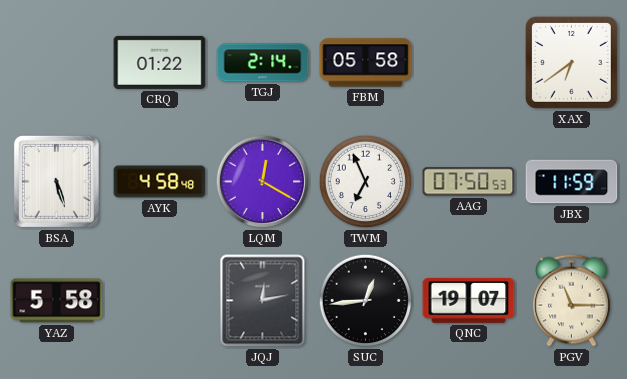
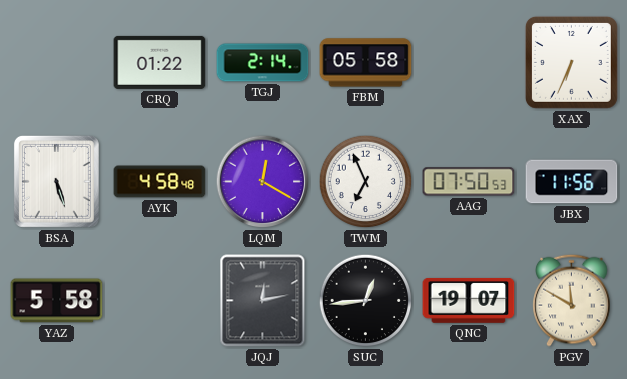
XAX: 6:39 -> 6:34
JBX: 11:59 -> 11:56
PGV: 11:15 -> 11:50
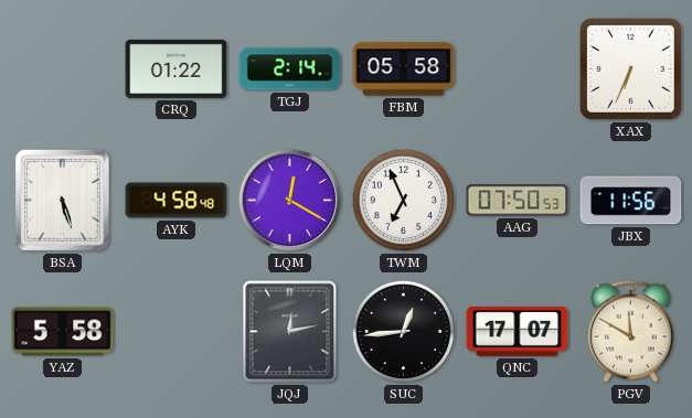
QNC: 19:07 -> 17:07
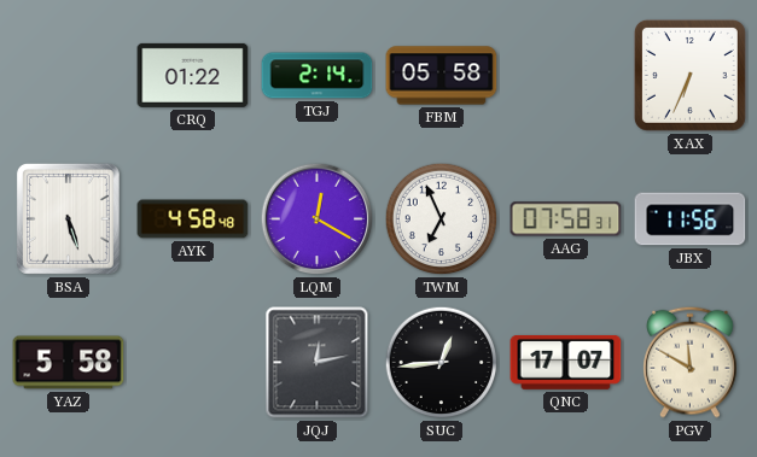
AAG: 07:50 -> 07:58
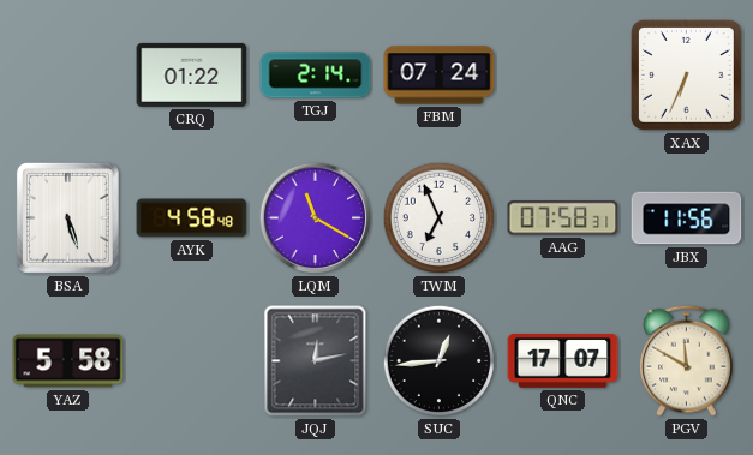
FBM: 05:58 -> 07:24
LQM: 12:20 -> 11:20
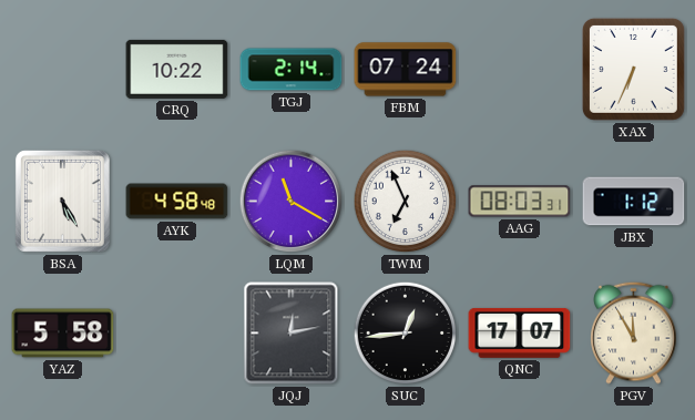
CRQ: 01:22 -> 10:22
BSA: 5:27 -> 5:25
AAG: 07:58 -> 08:03
JBX: 11:56 -> 1:12
PGV: 11:50 -> 11:55
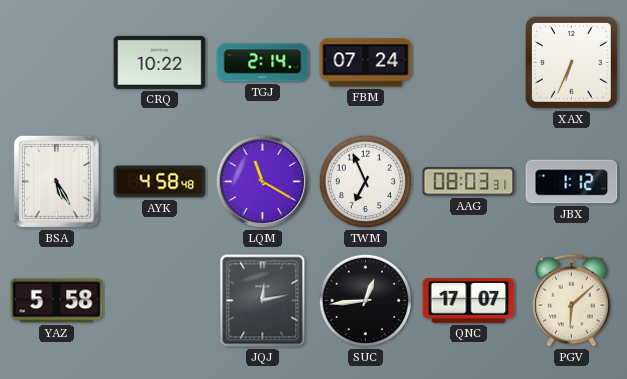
PGV: 11:55 -> 6:08
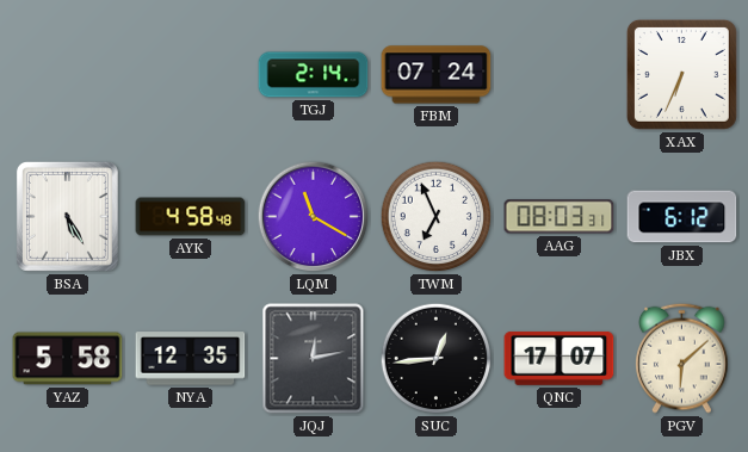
CRQ: 10:22 -> none
JBX: 1:12 -> 6:12
NYA: none -> 12:35
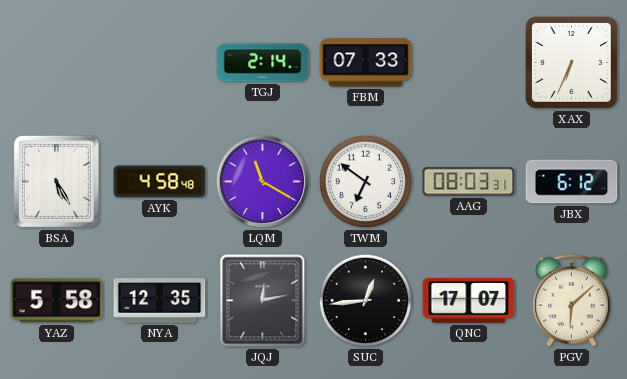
FBM: 07:24 -> 07:33
TWM: 6:56 -> 6:51
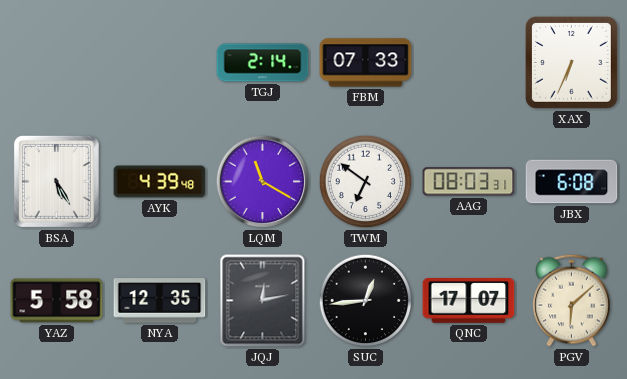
AYK: 4:58 -> 4:39
JBX: 6:12 -> 6:08
